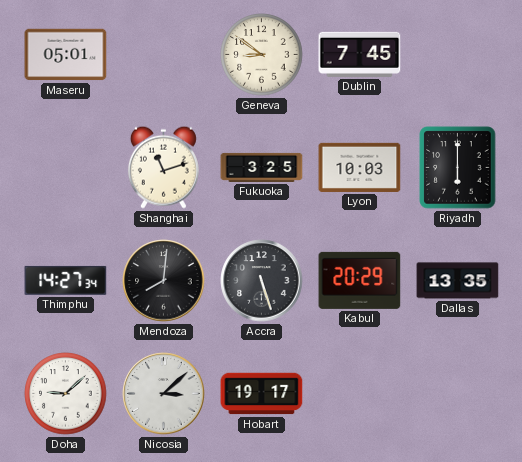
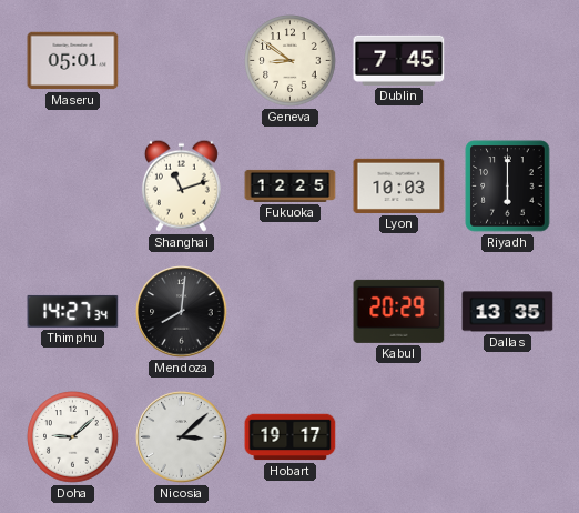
Fukuoka: 3:25 -> 12:25
Accra: 5:27 -> none
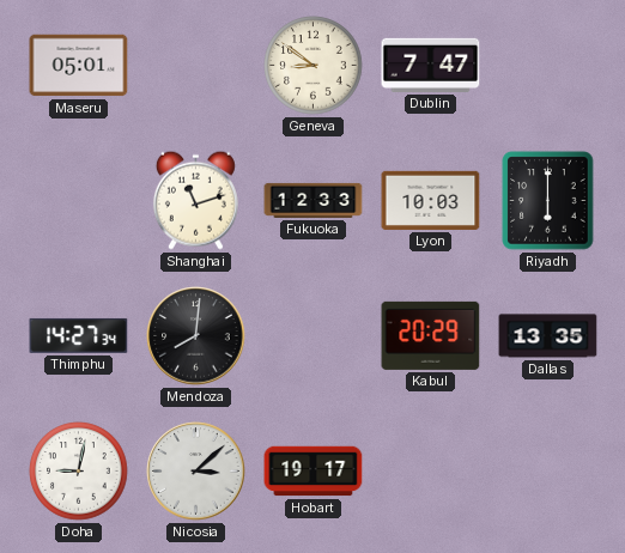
Dublin: 7:45 -> 7:47
Fukuoka: 12:25 -> 12:33
Doha: 9:08 -> 9:02
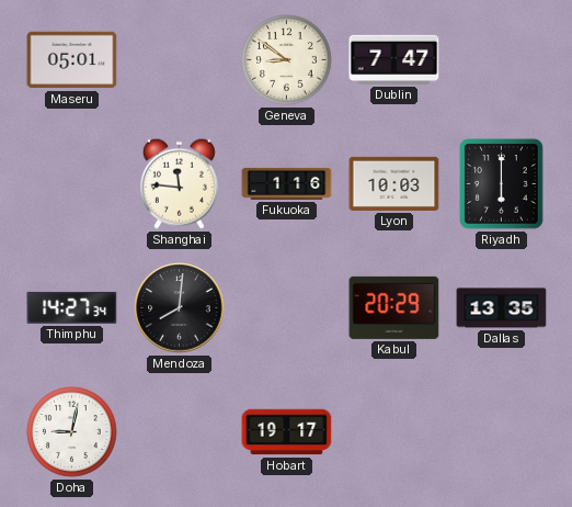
Shanghai: 11:12 -> 11:46
Fukuoka: 12:33 -> 1:16
Nicosia: 3:08 -> none
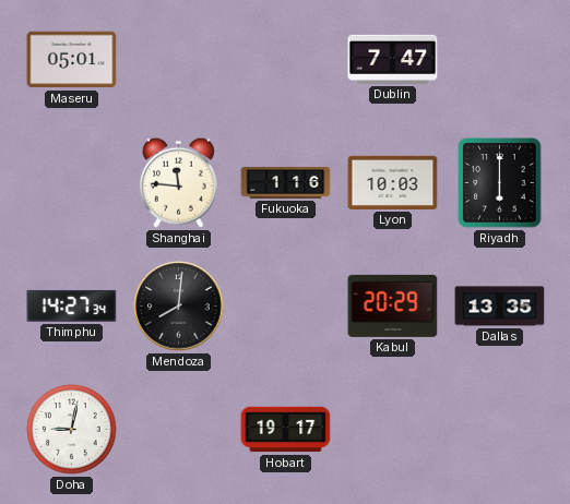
Geneva: 8:51 -> none
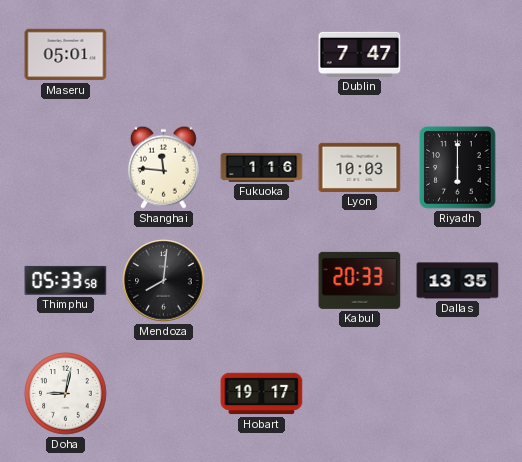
Thimphu: 14:27 -> 05:33
Kabul: 20:29 -> 20:33
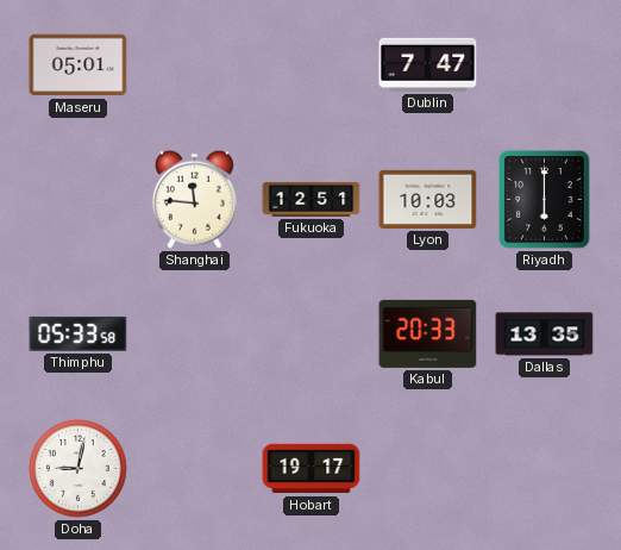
Fukuoka: 1:16 -> 12:51
Mendoza: 8:01 -> none
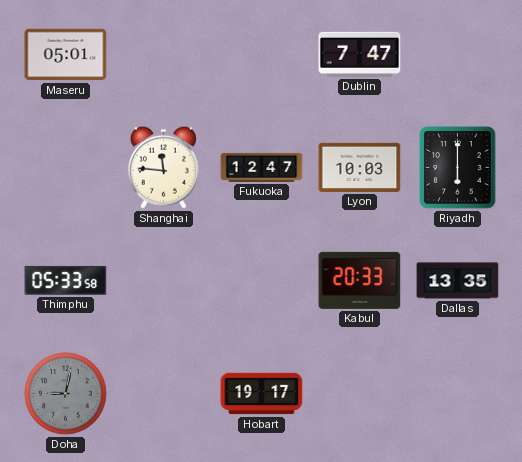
Fukuoka: 12:51 -> 12:47
Doha dial: white -> grey
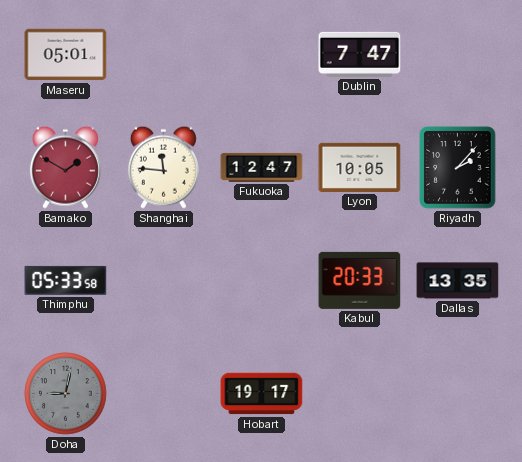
Bamako: none -> 1:50
Lyon: 10:03 -> 10:05
Riyadh: 6:00 -> 2:07
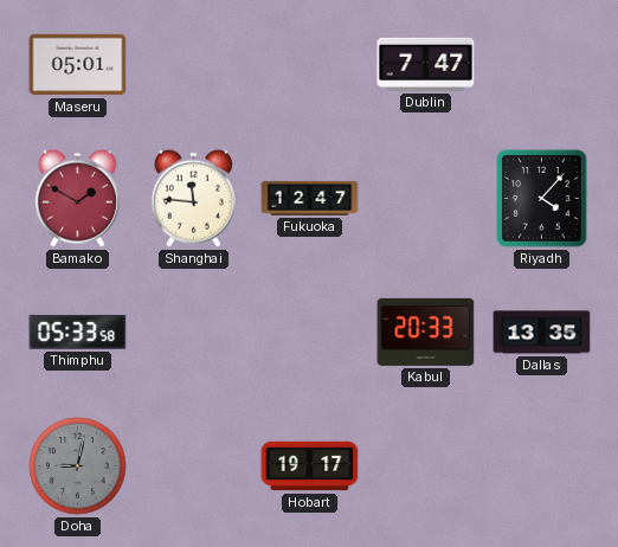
Lyon: 10:05 -> none
Riyadh: 2:07 -> 4:07
